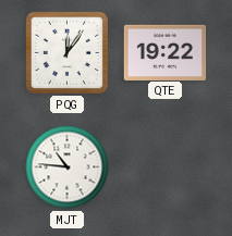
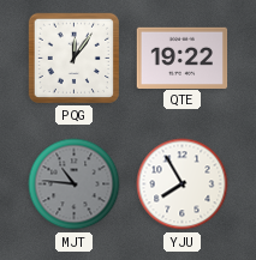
MJT dial: white -> grey
YJU: none -> 7:55
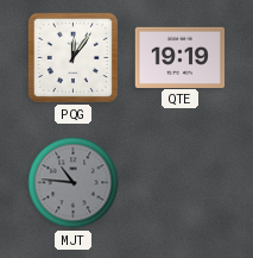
QTE: 19:22 -> 19:19
YJU: 7:55 -> none
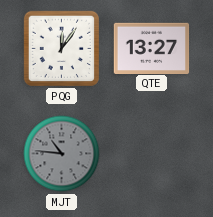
QTE: 19:19 -> 13:27
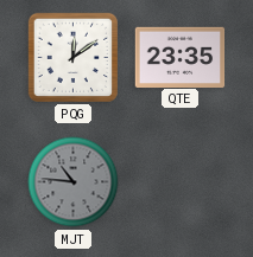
PQG: 12:06 -> 12:09
QTE: 13:27 -> 23:35
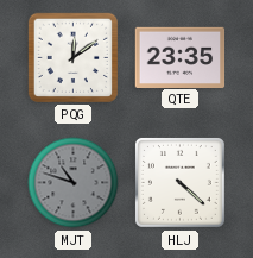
MJT: 10:46 -> 10:48
HLJ: none -> 4:22
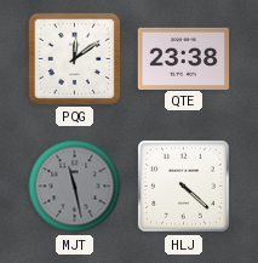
QTE: 23:35 -> 23:38
MJT: 10:48 -> 11:28
